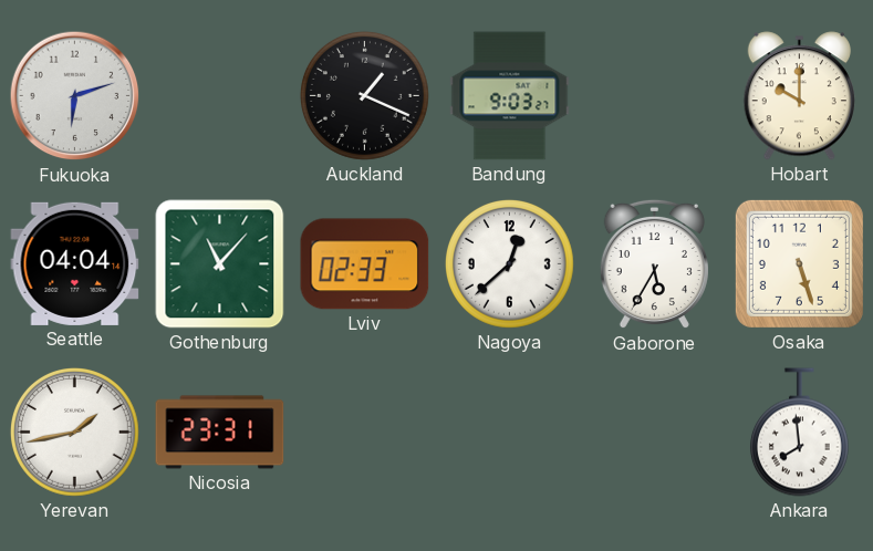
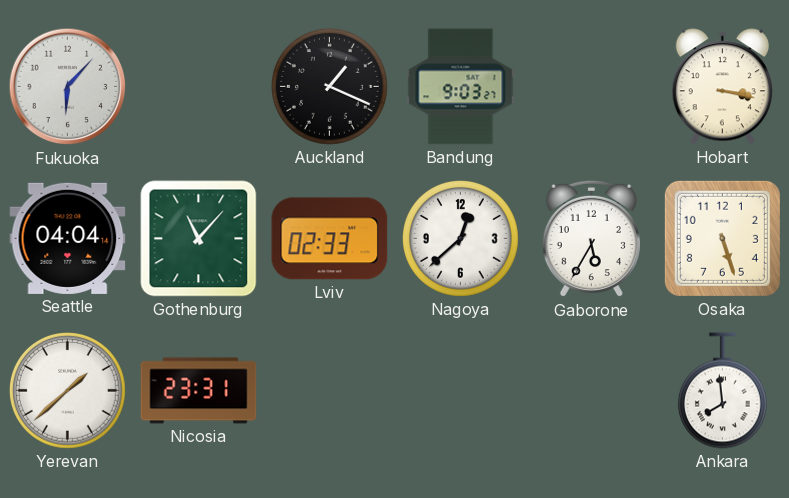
Fukuoka: 6:12 -> 6:07
Hobart: 10:00 -> 3:17
Yerevan: 1:43 -> 1:38
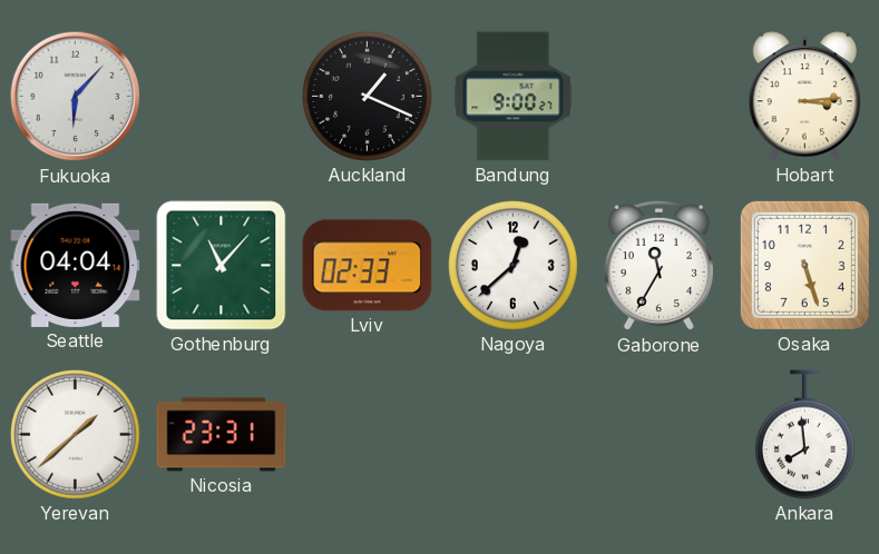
Bandung: 9:03 -> 9:00
Hobart: 3:17 -> 3:14
Gaborone: 5:35 -> 11:35
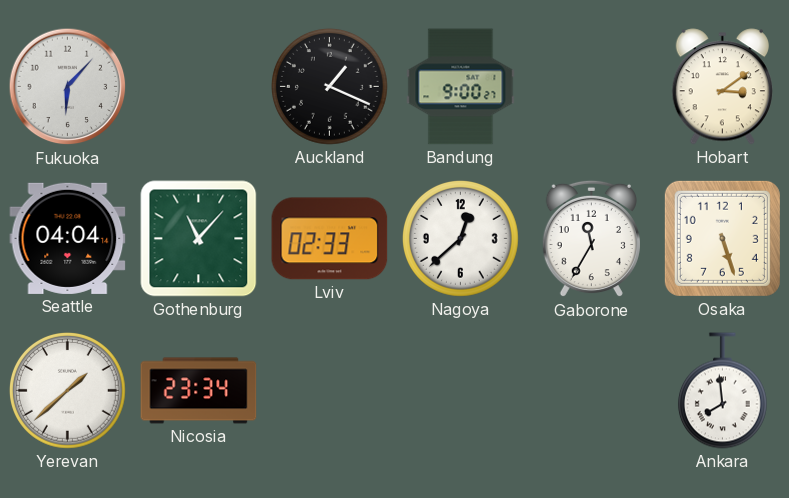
Hobart: 3:14 -> 3:09
Nicosia: 23:31 -> 23:34
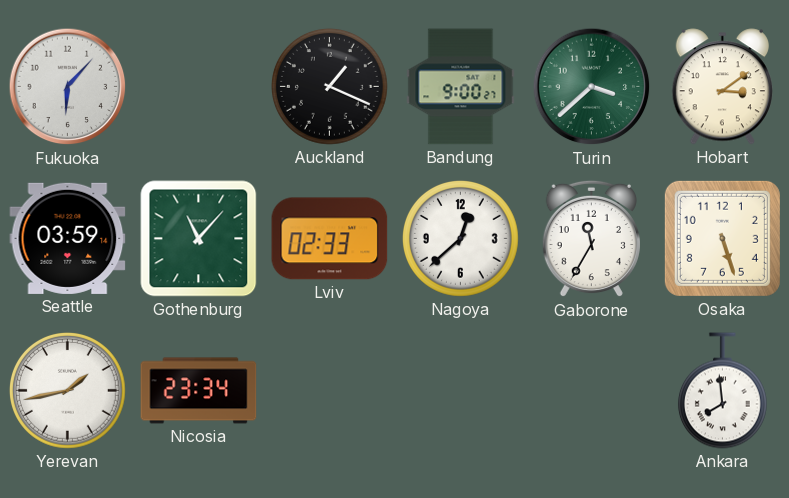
Turin: none -> 3:38
Seattle: 04:04 -> 03:59
Yerevan: 1:38 -> 1:43
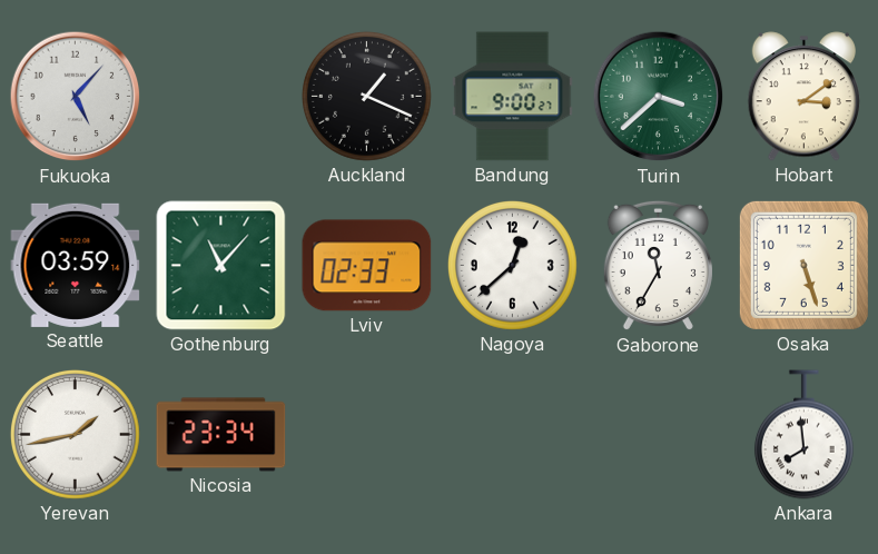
Fukuoka: 6:07 -> 5:07
